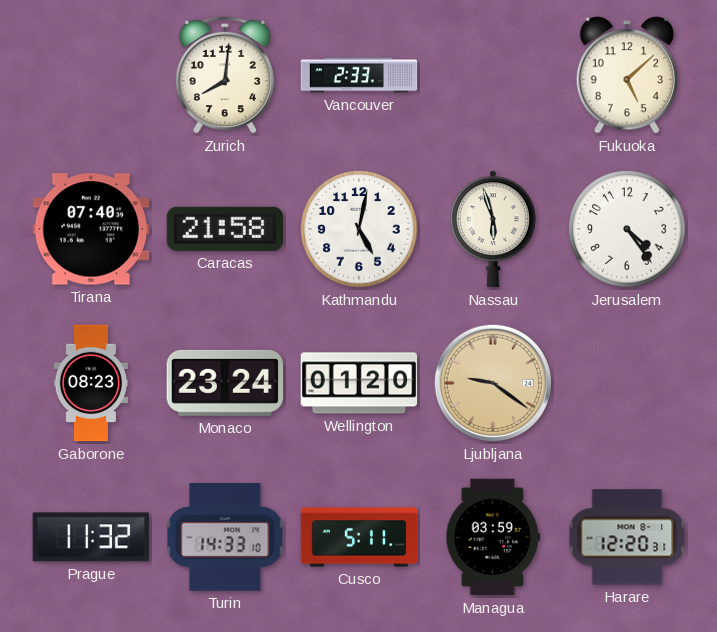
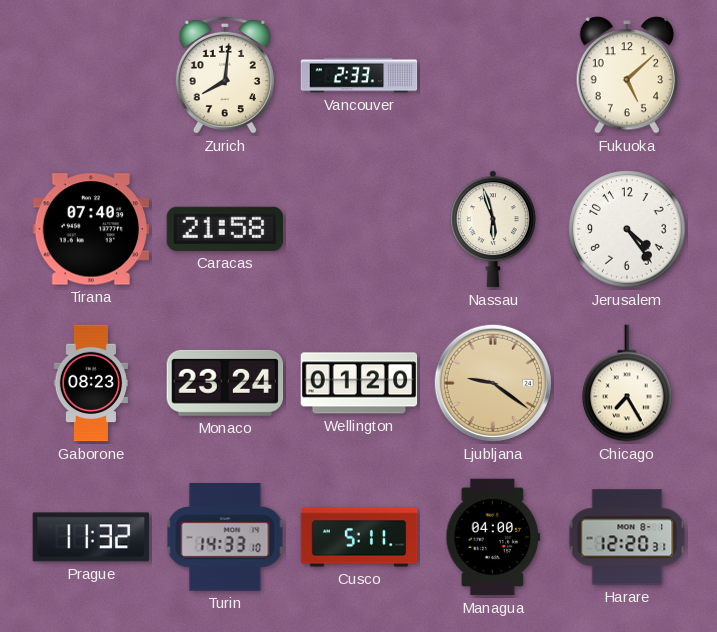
Kathmandu: 5:02 -> none
Chicago: none -> 7:25
Managua: 03:59 -> 04:00
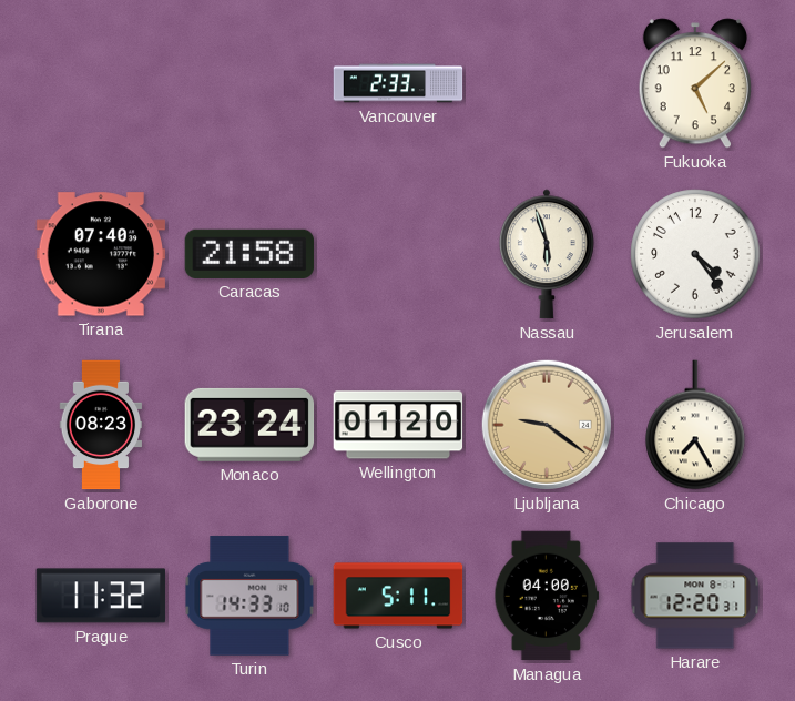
Zurich: 8:01 -> none
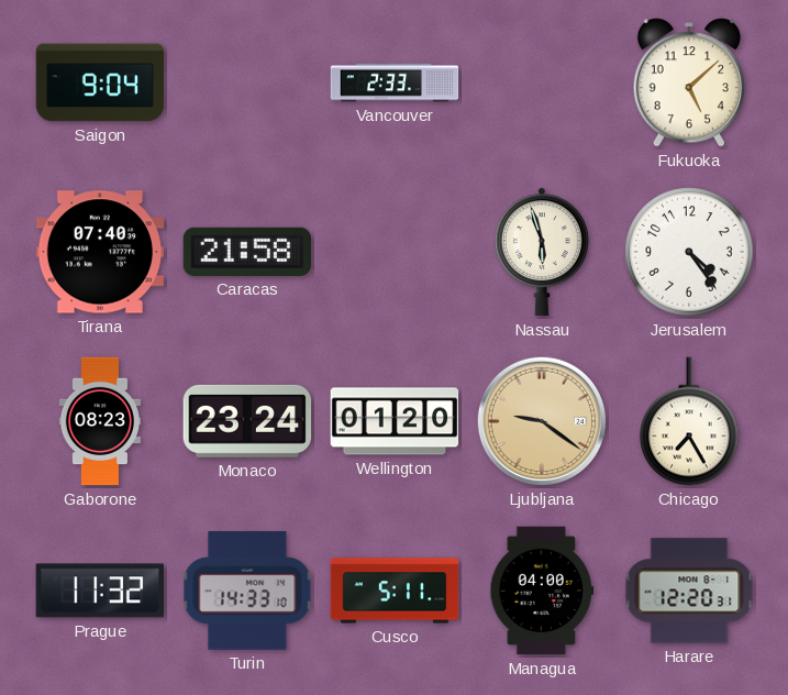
Saigon: none -> 9:04
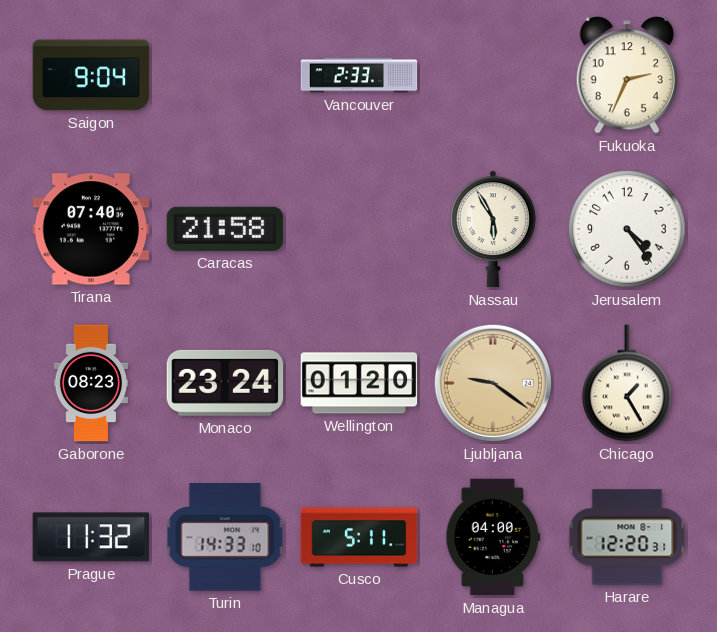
Fukuoka: 5:08 -> 2:34
Nassau: 5:57 -> 5:55
Chicago: 7:25 -> 1:25
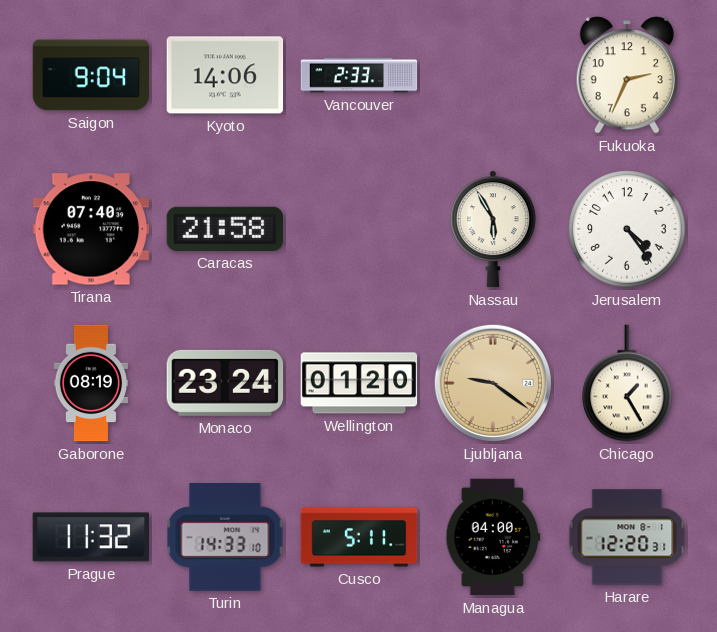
Kyoto: none -> 14:06
Gaborone: 08:23 -> 08:19
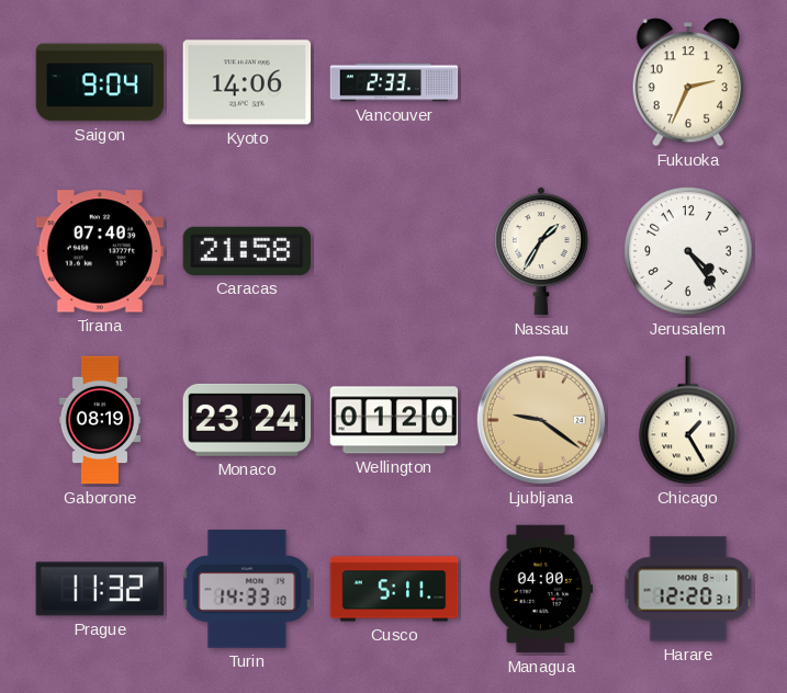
Nassau: 5:55 -> 1:35
